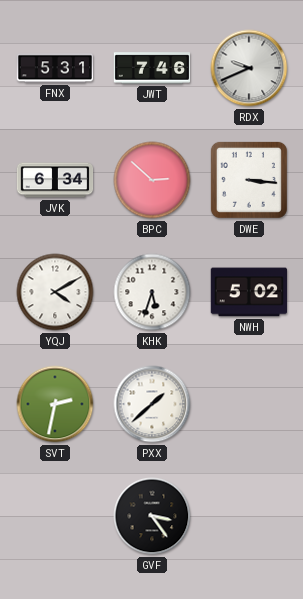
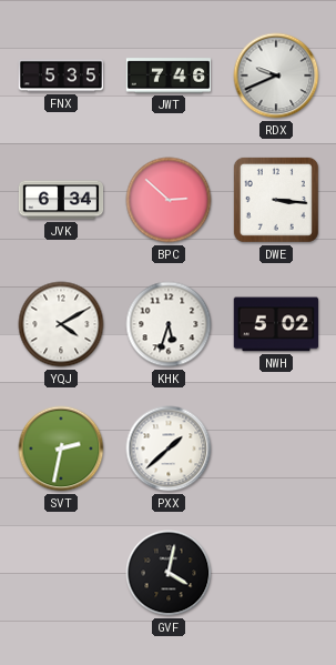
FNX: 5:31 -> 5:35
GVF: 3:24 -> 4:02
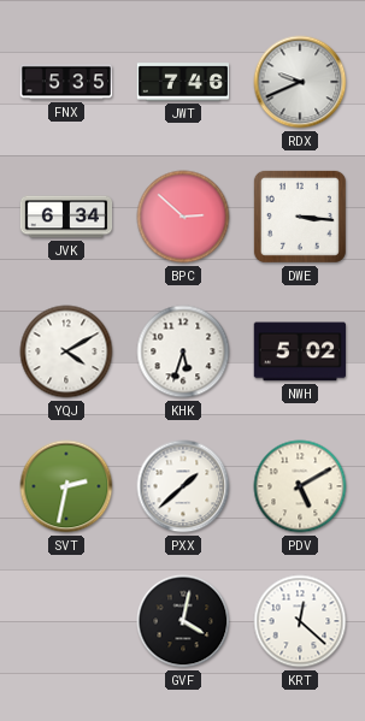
PDV: none -> 5:10
KRT: none -> 12:22
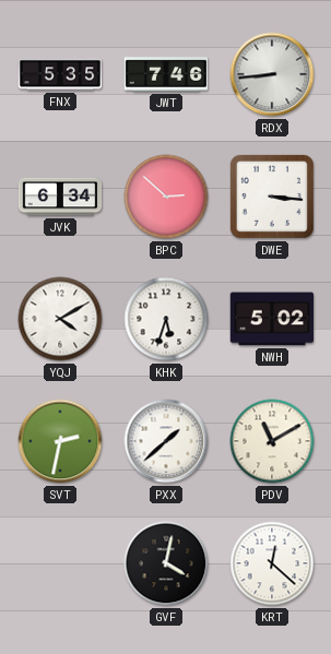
RDX: 9:41 -> 8:44
PDV: 5:10 -> 11:10
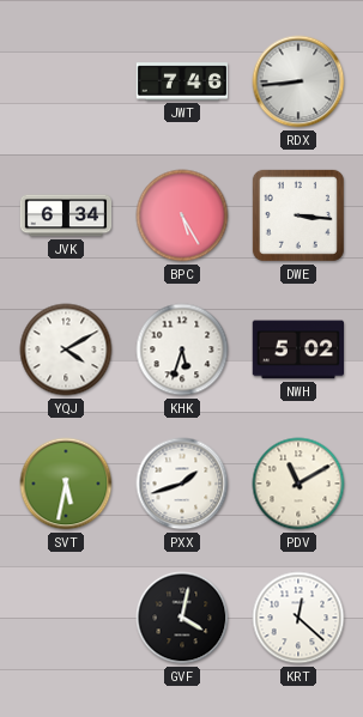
FNX: 5:35 -> none
BPC: 2:52 -> 5:25
SVT: 2:32 -> 5:32
PXX: 1:38 -> 1:42
